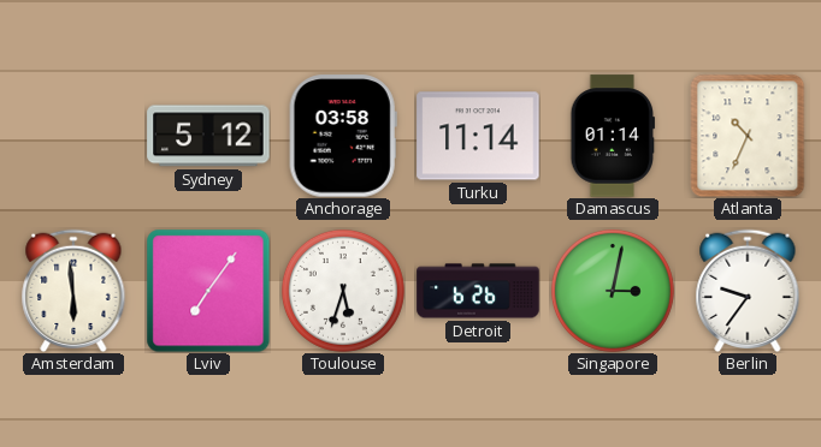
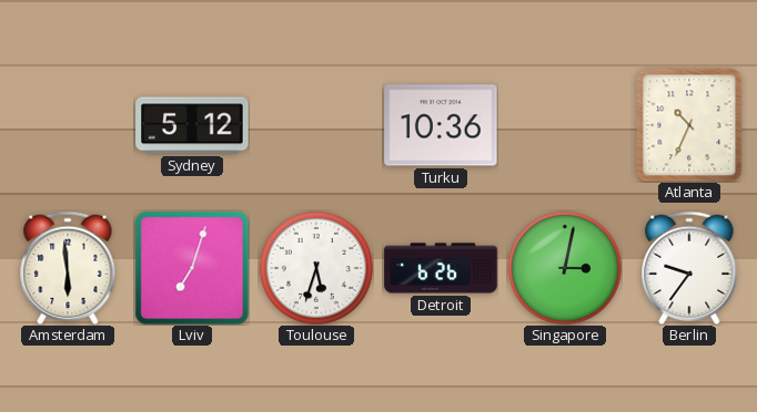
Anchorage: 03:58 -> none
Turku: 11:14 -> 10:36
Damascus: 01:14 -> none
Lviv: 7:06 -> 7:03
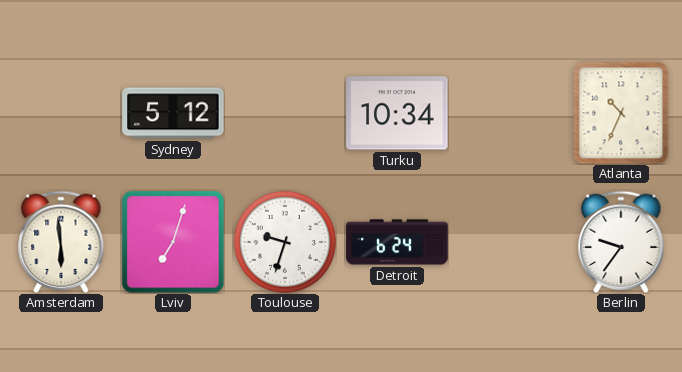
Turku: 10:36 -> 10:34
Toulouse: 5:33 -> 9:33
Detroit: 6:26 -> 6:24
Singapore: 3:02 -> none
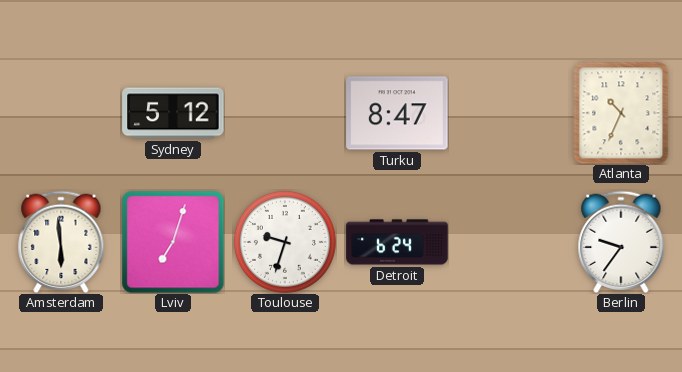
Turku: 10:34 -> 8:47
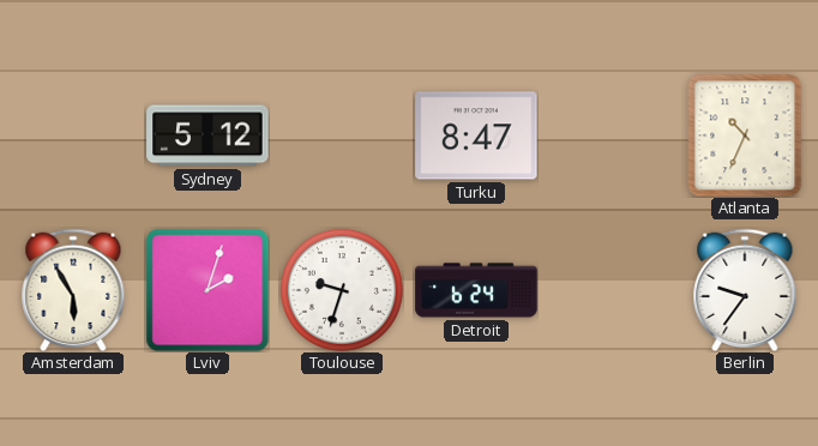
Amsterdam: 5:59 -> 5:55
Lviv: 7:03 -> 2:03
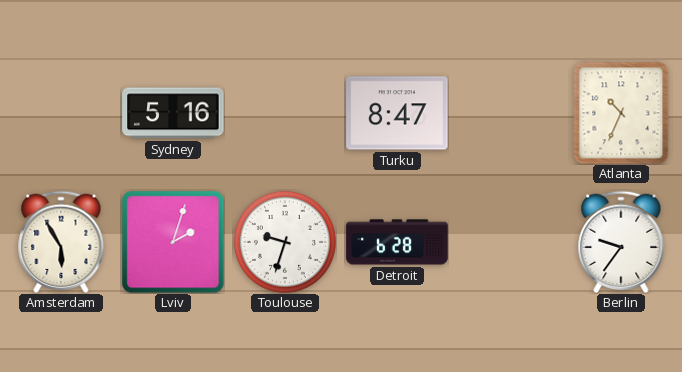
Sydney: 5:12 -> 5:16
Detroit: 6:24 -> 6:28
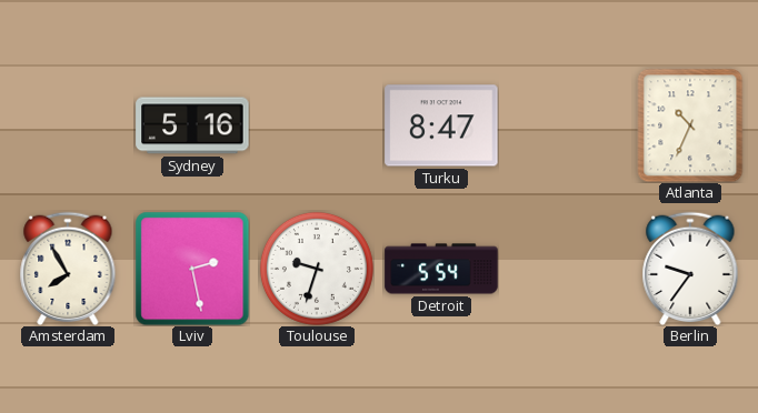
Amsterdam: 5:55 -> 7:55
Lviv: 2:03 -> 2:28
Detroit: 6:28 -> 5:54
